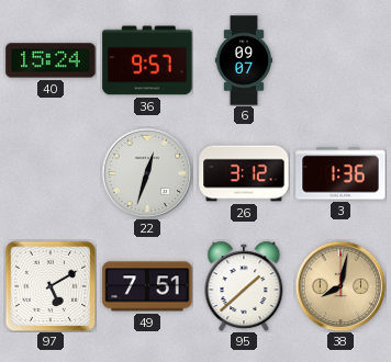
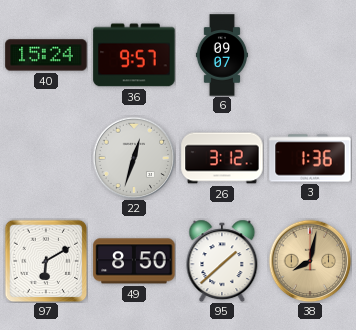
97: 5:10 -> 6:10
49: 7:51 -> 8:50
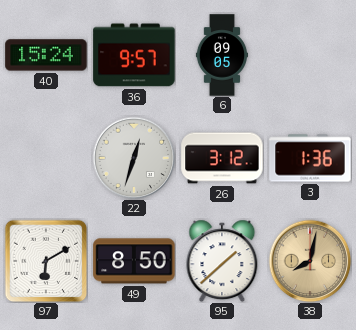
6: 09:07 -> 09:05
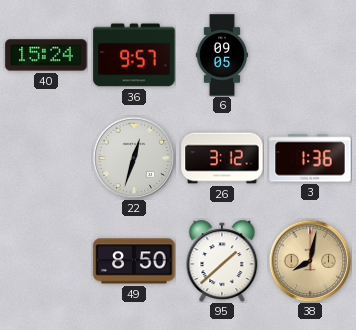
97: 6:10 -> none
